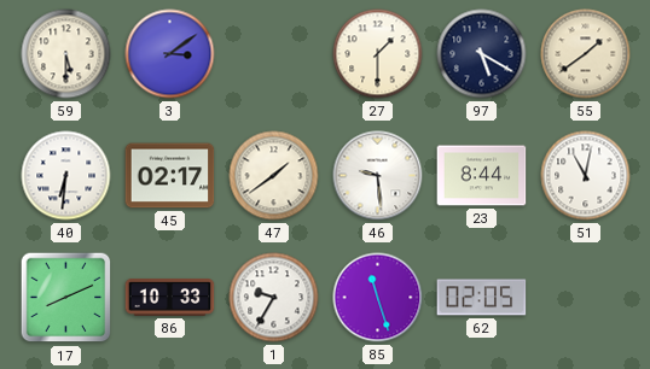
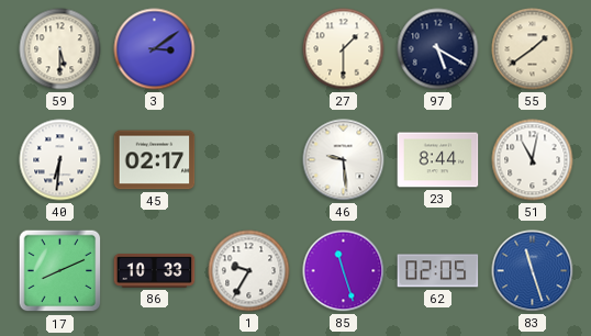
47: 1:39 -> none
83: none -> 11:27
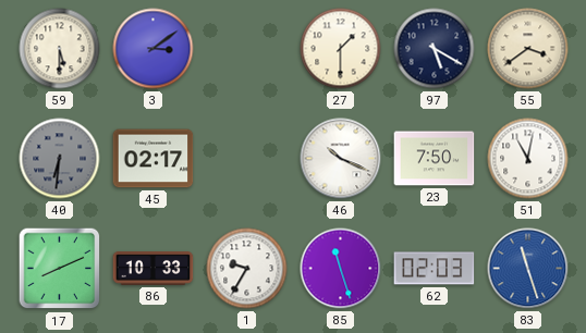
55: 1:39 -> 3:39
40 dial: white -> grey
46: 9:29 -> 10:19
23: 8:44 -> 7:50
62: 02:05 -> 02:03
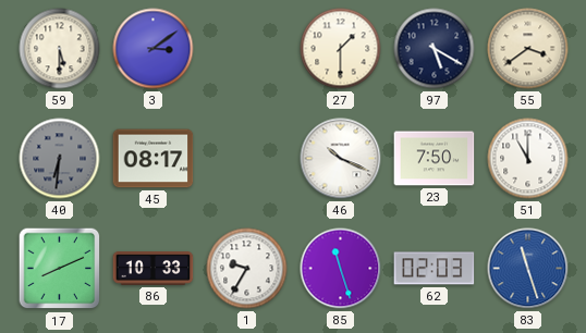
45: 02:17 -> 08:17
51: 11:02 -> 11:00
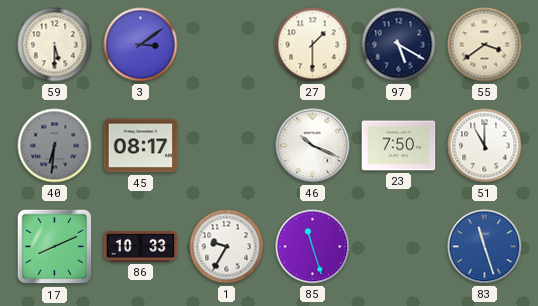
62: 02:03 -> none
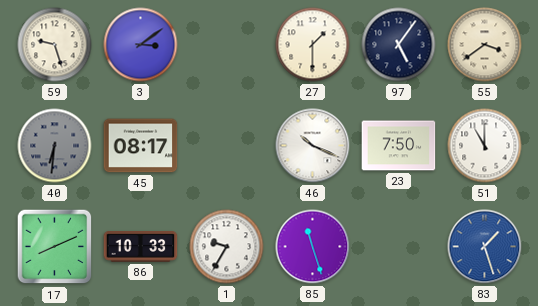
59: 5:30 -> 9:27
97: 5:20 -> 5:06
83: 11:27 -> 1:27
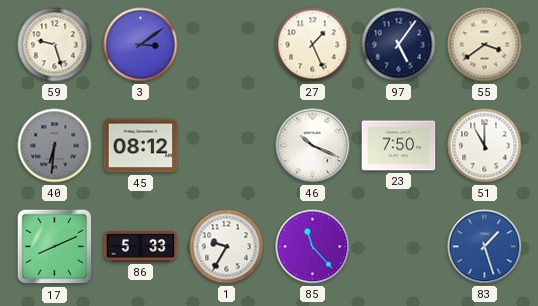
27: 1:30 -> 1:26
45: 08:17 -> 08:12
86: 10:33 -> 5:33
85: 11:27 -> 11:23
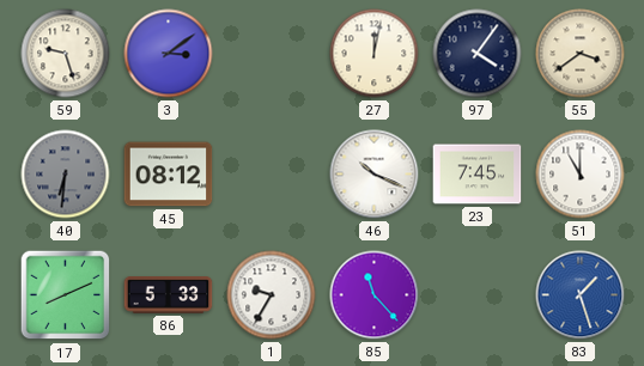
27: 1:26 -> 12:02
97: 5:06 -> 4:06
23: 7:50 -> 7:45
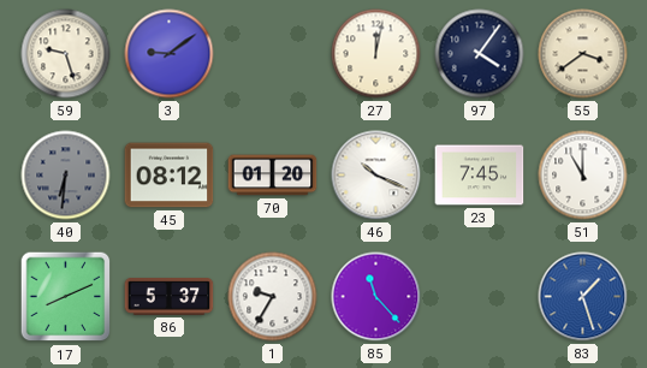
3: 3:09 -> 9:09
70: none -> 01:20
86: 5:33 -> 5:37
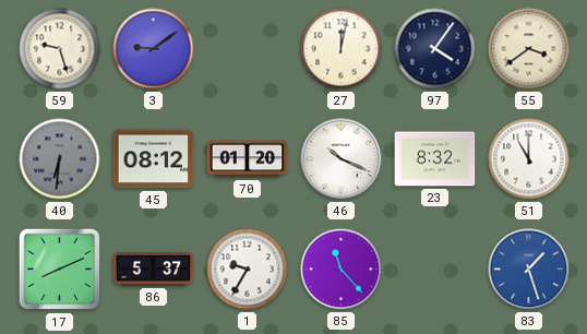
23: 7:45 -> 8:32
